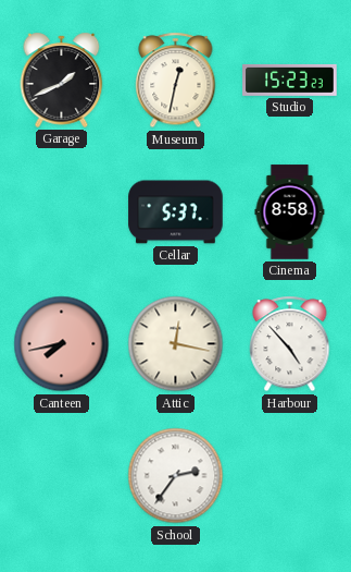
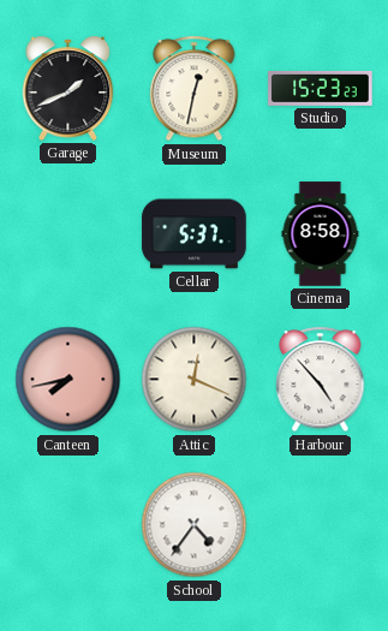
Attic: 12:17 -> 12:19
School: 2:36 -> 4:36
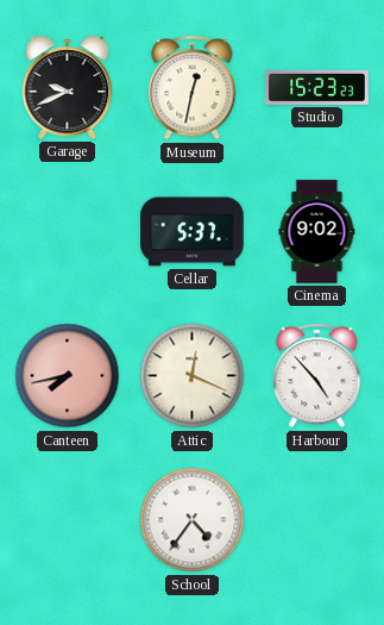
Garage: 1:41 -> 9:41
Cinema: 8:58 -> 9:02
